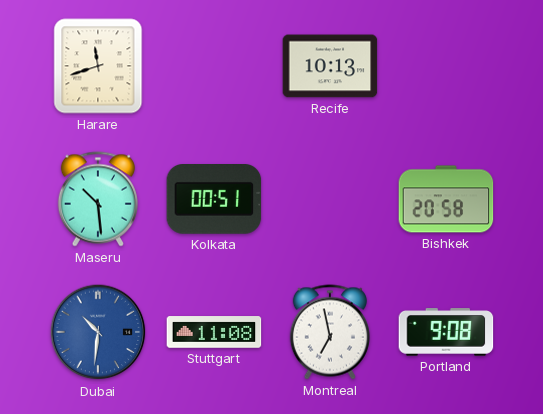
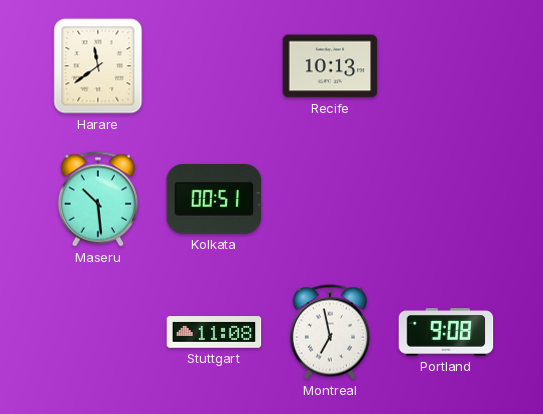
Harare: 11:42 -> 11:39
Bishkek: 20:58 -> none
Dubai: 10:31 -> none
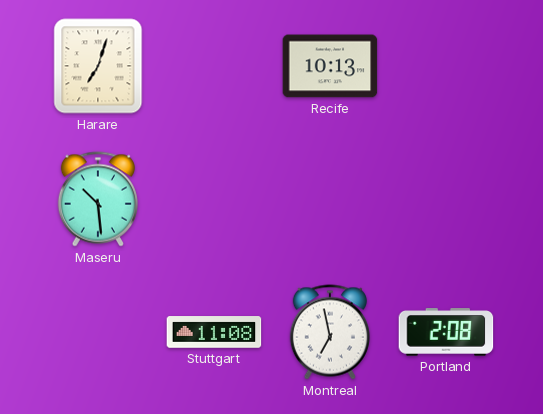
Harare: 11:39 -> 7:03
Kolkata: 00:51 -> none
Portland: 9:08 -> 2:08
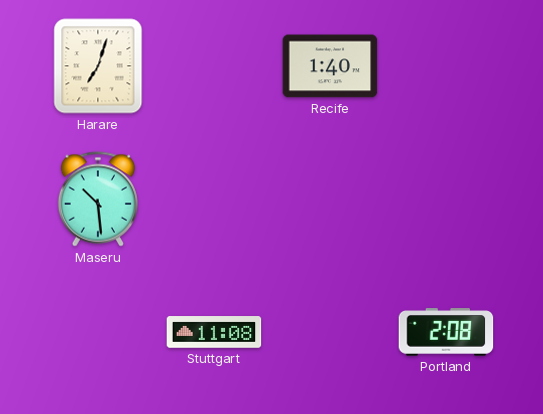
Recife: 10:13 -> 1:40
Montreal: 6:58 -> none
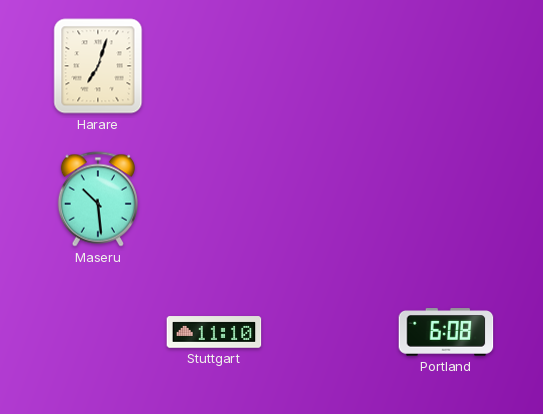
Recife: 1:40 -> none
Stuttgart: 11:08 -> 11:10
Portland: 2:08 -> 6:08
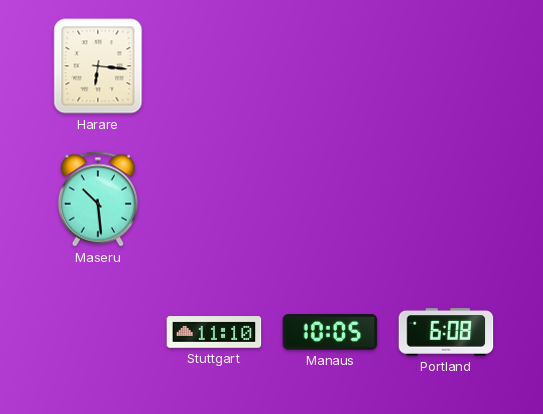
Harare: 7:03 -> 6:16
Manaus: none -> 10:05
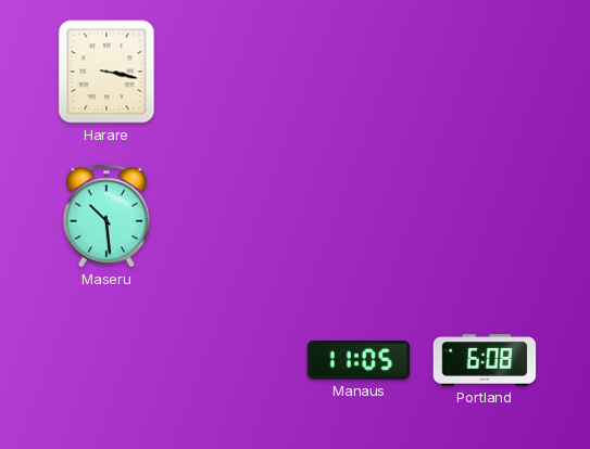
Harare: 6:16 -> 3:17
Stuttgart: 11:10 -> none
Manaus: 10:05 -> 11:05
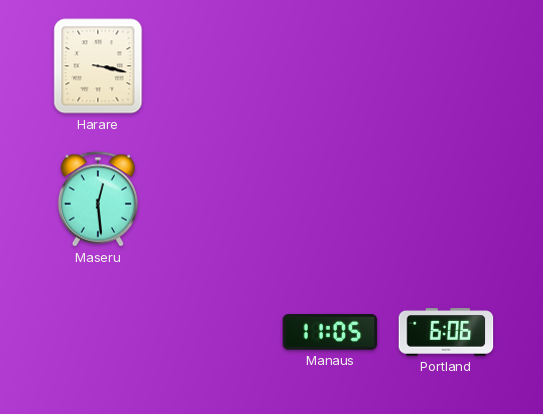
Maseru: 10:29 -> 12:29
Portland: 6:08 -> 6:06
